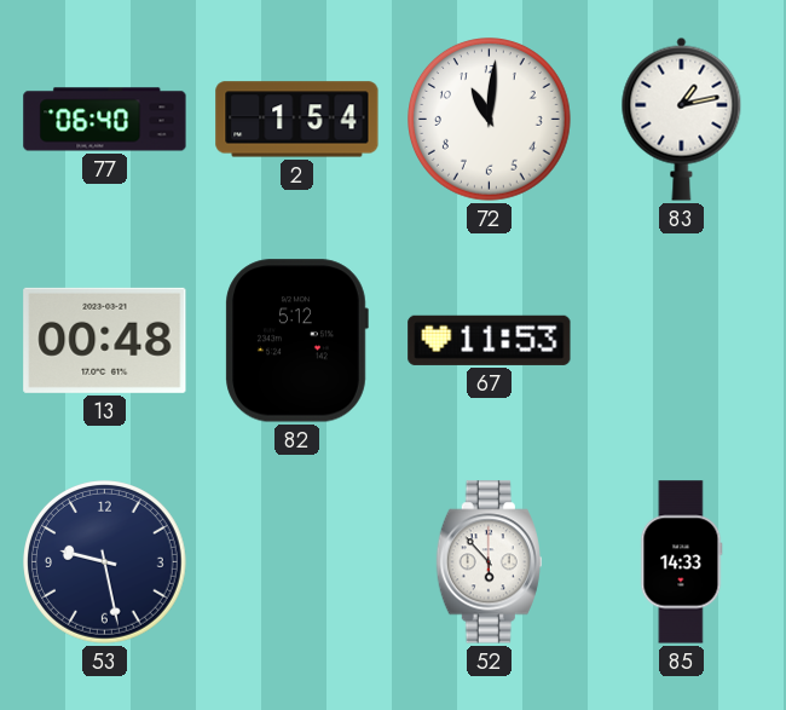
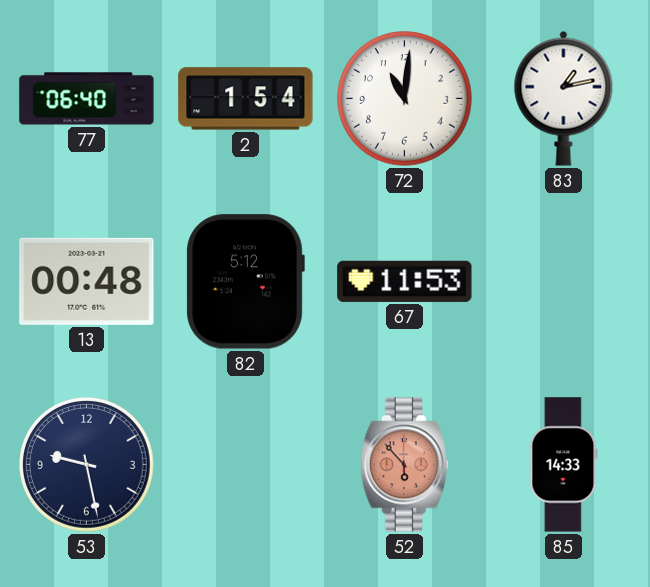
52 dial: white -> salmon
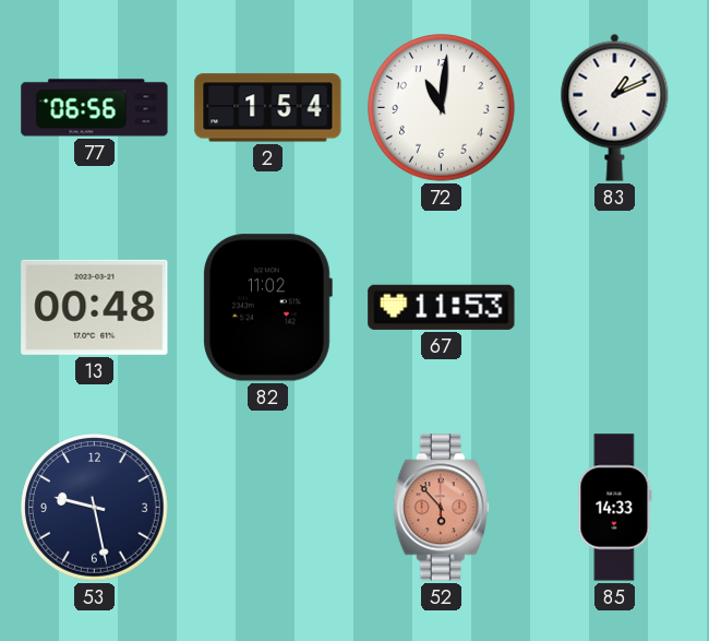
77: 06:40 -> 06:56
83: 1:13 -> 1:11
82: 5:12 -> 11:02
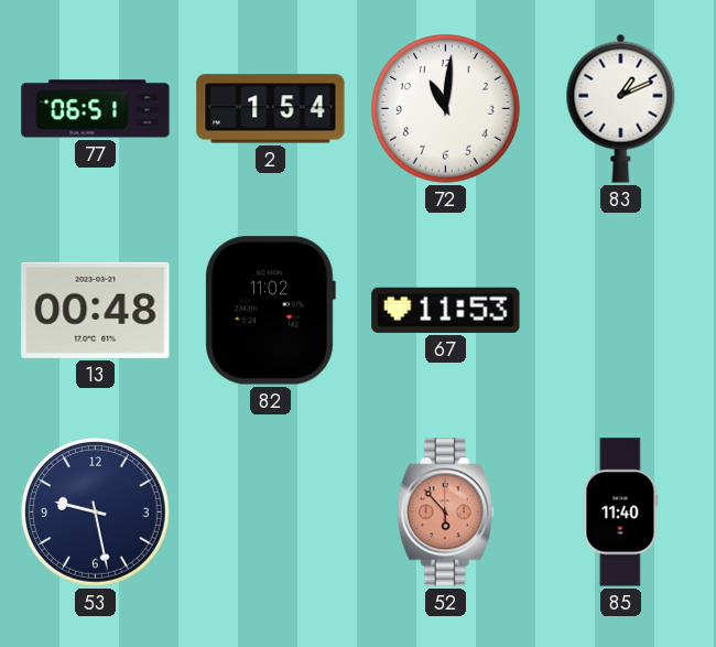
77: 06:56 -> 06:51
85: 14:33 -> 11:40
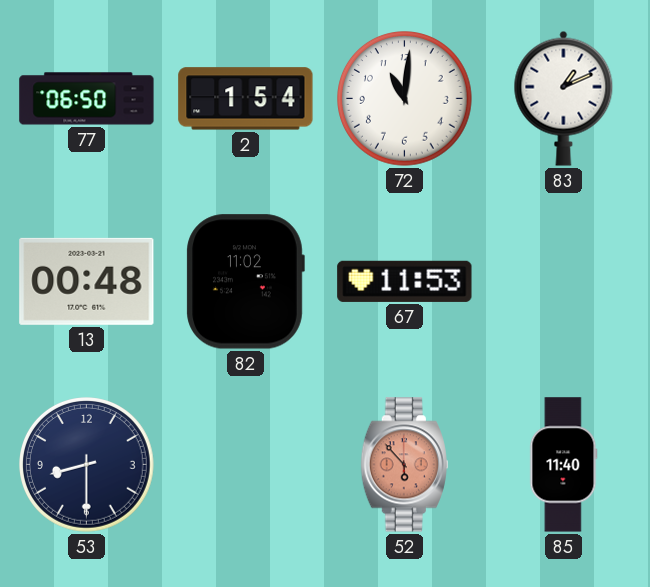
77: 06:51 -> 06:50
53: 9:28 -> 8:30
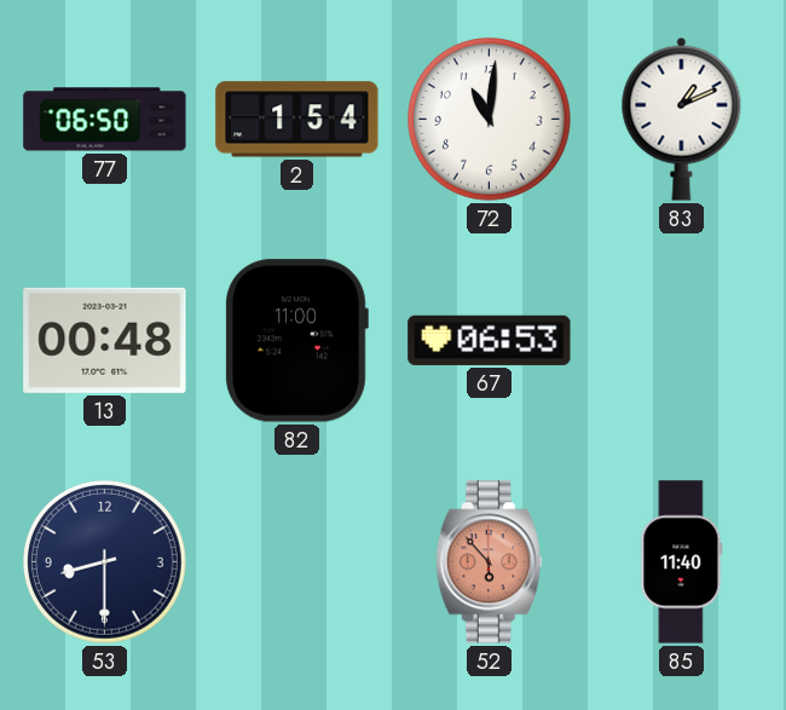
82: 11:02 -> 11:00
67: 11:53 -> 06:53
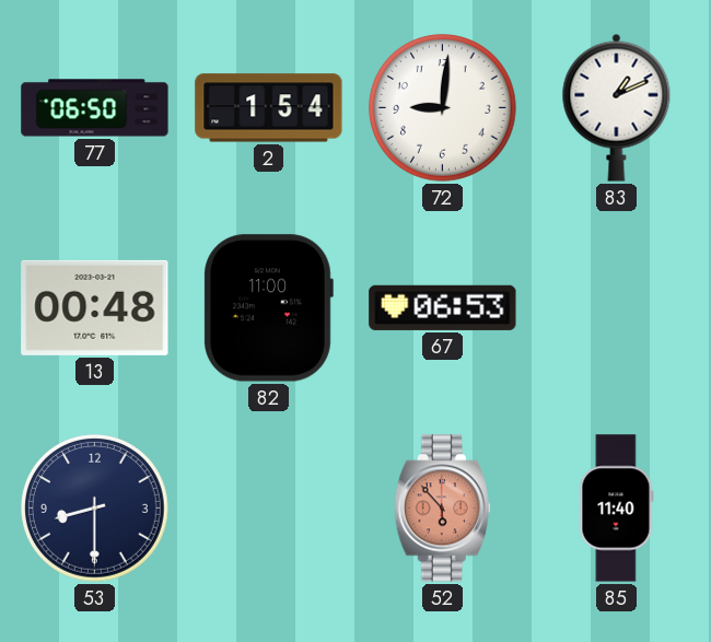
72: 11:01 -> 9:01
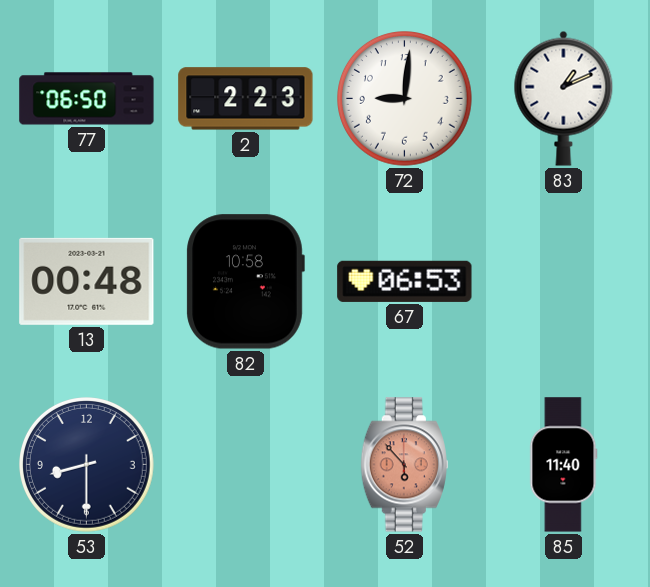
2: 1:54 -> 2:23
82: 11:00 -> 10:58
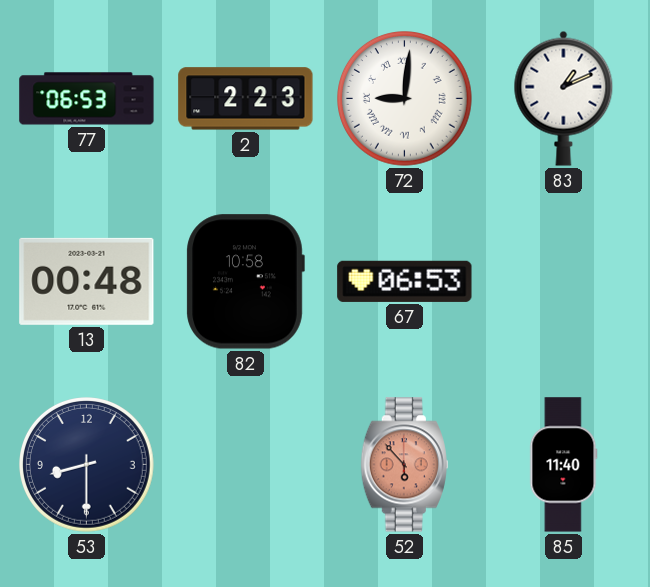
77: 06:50 -> 06:53
72 numerals: Arabic -> Roman
